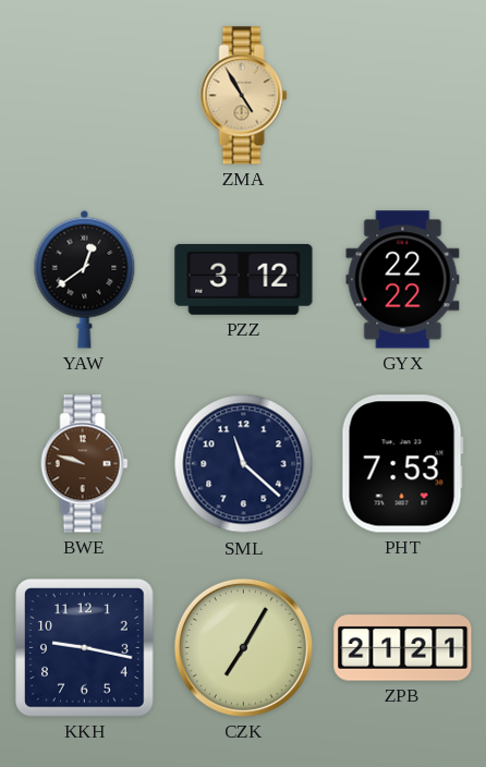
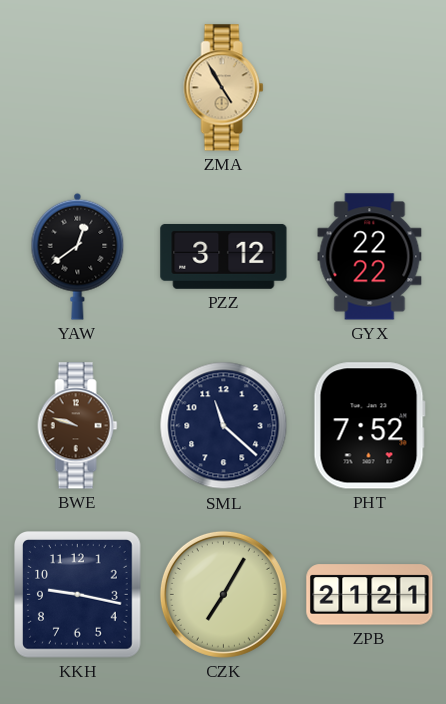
PHT: 7:53 -> 7:52
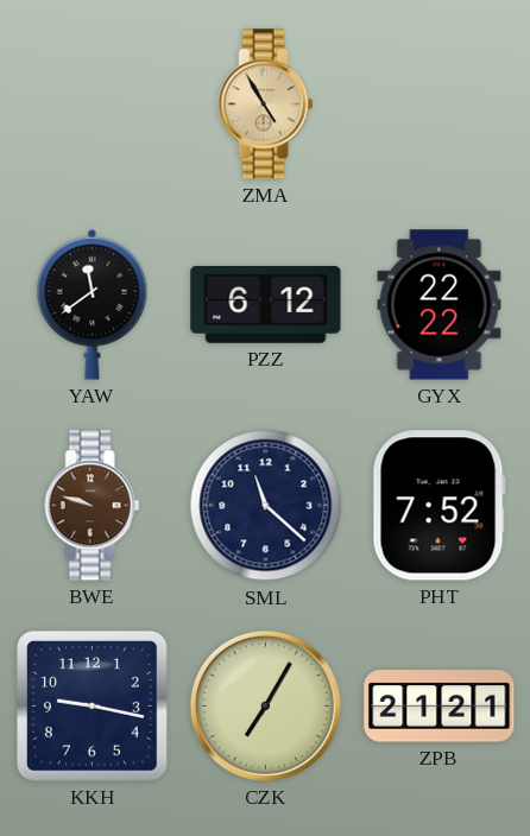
YAW: 12:39 -> 11:39
PZZ: 3:12 -> 6:12
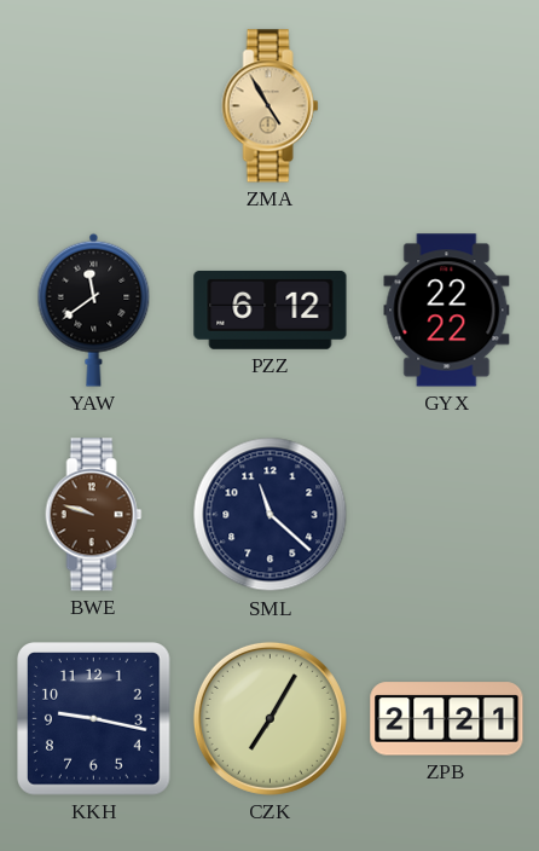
PHT: 7:52 -> none
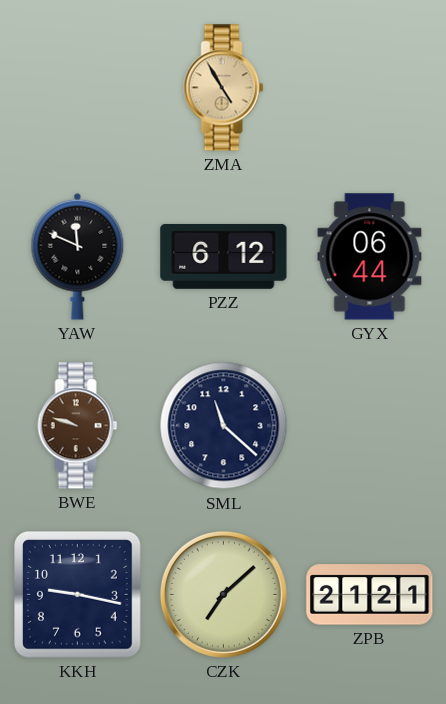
YAW: 11:39 -> 11:49
GYX: 22:22 -> 06:44
CZK: 7:05 -> 7:08
